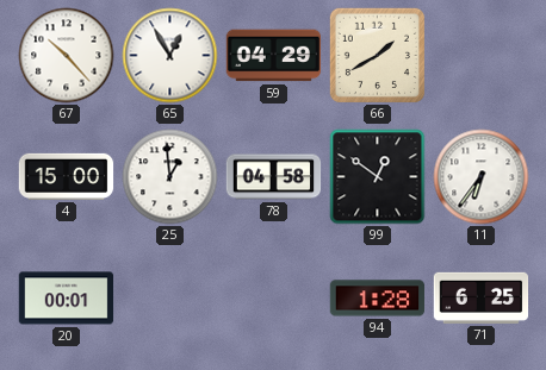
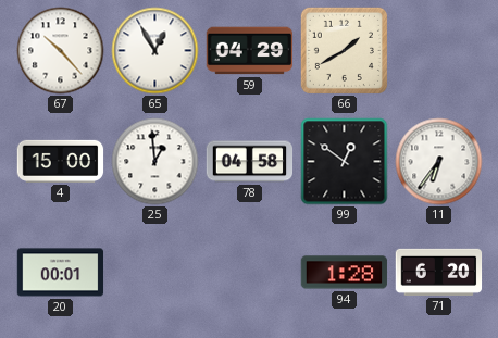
71: 6:25 -> 6:20
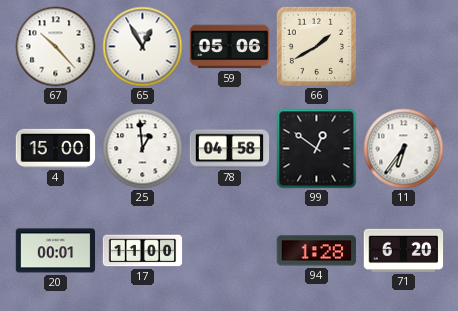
59: 04:29 -> 05:06
17: none -> 11:00
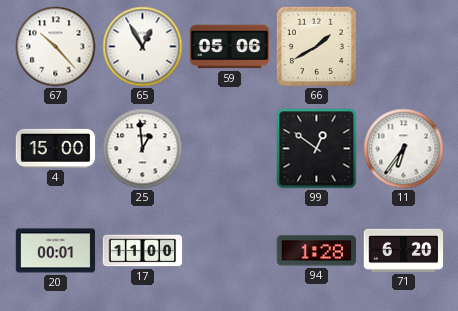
78: 04:58 -> none
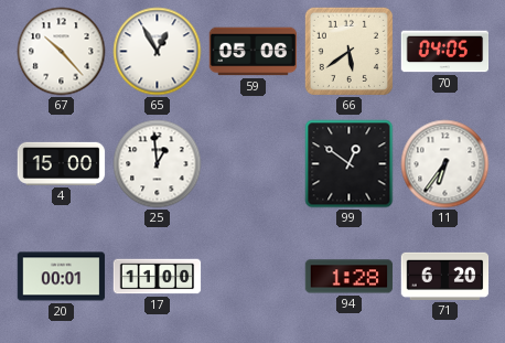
66: 1:40 -> 5:39
70: none -> 04:05
